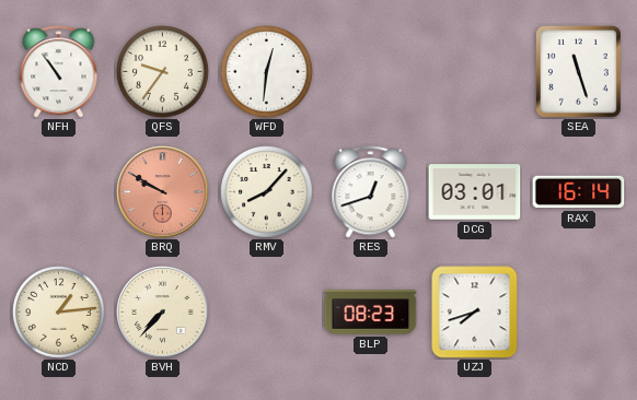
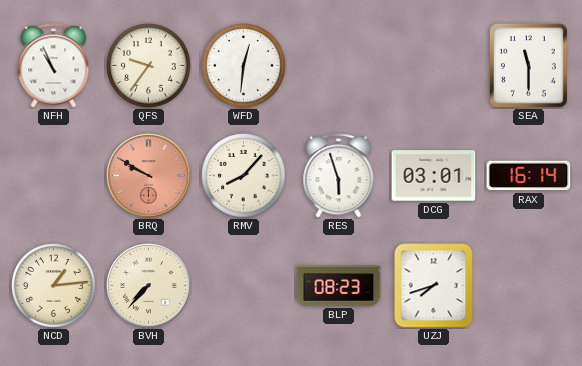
NFH: 10:54 -> 10:56
SEA: 11:27 -> 11:30
RES: 12:42 -> 5:57
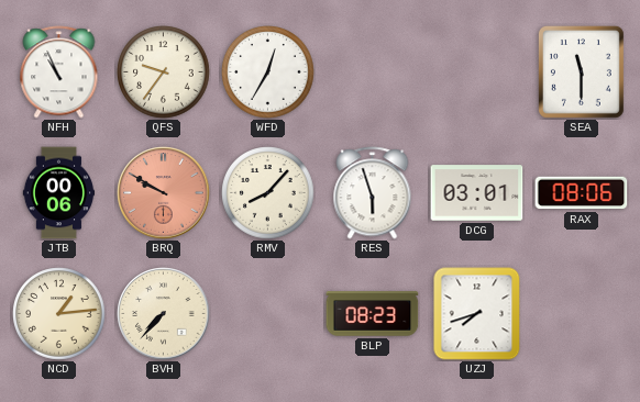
WFD: 12:31 -> 12:35
JTB: none -> 00:06
RAX: 16:14 -> 08:06
